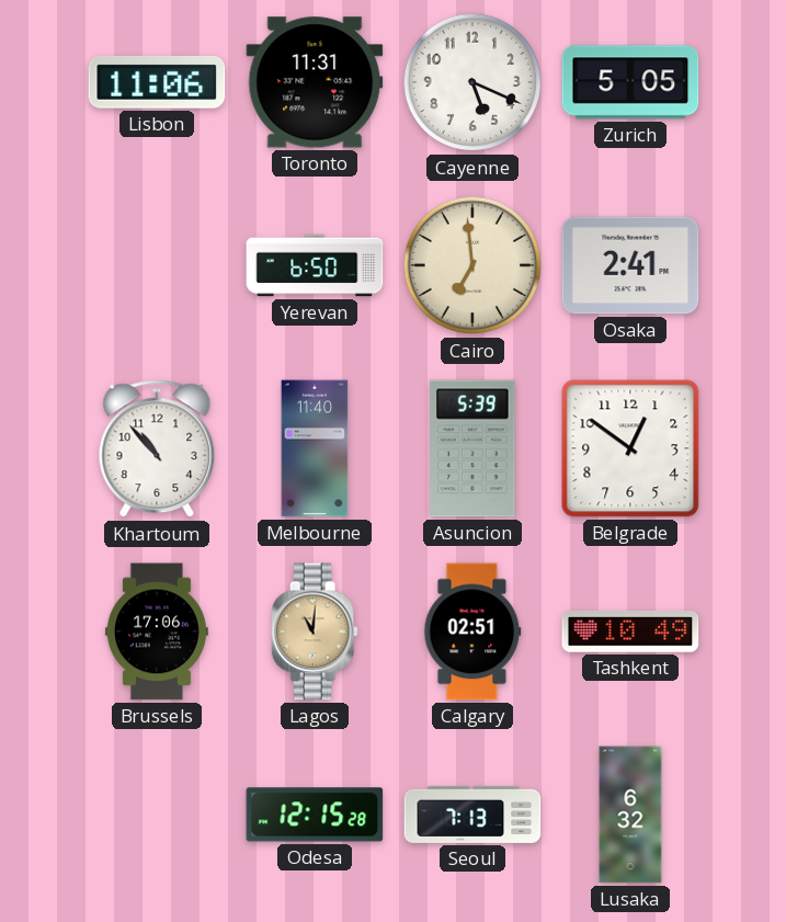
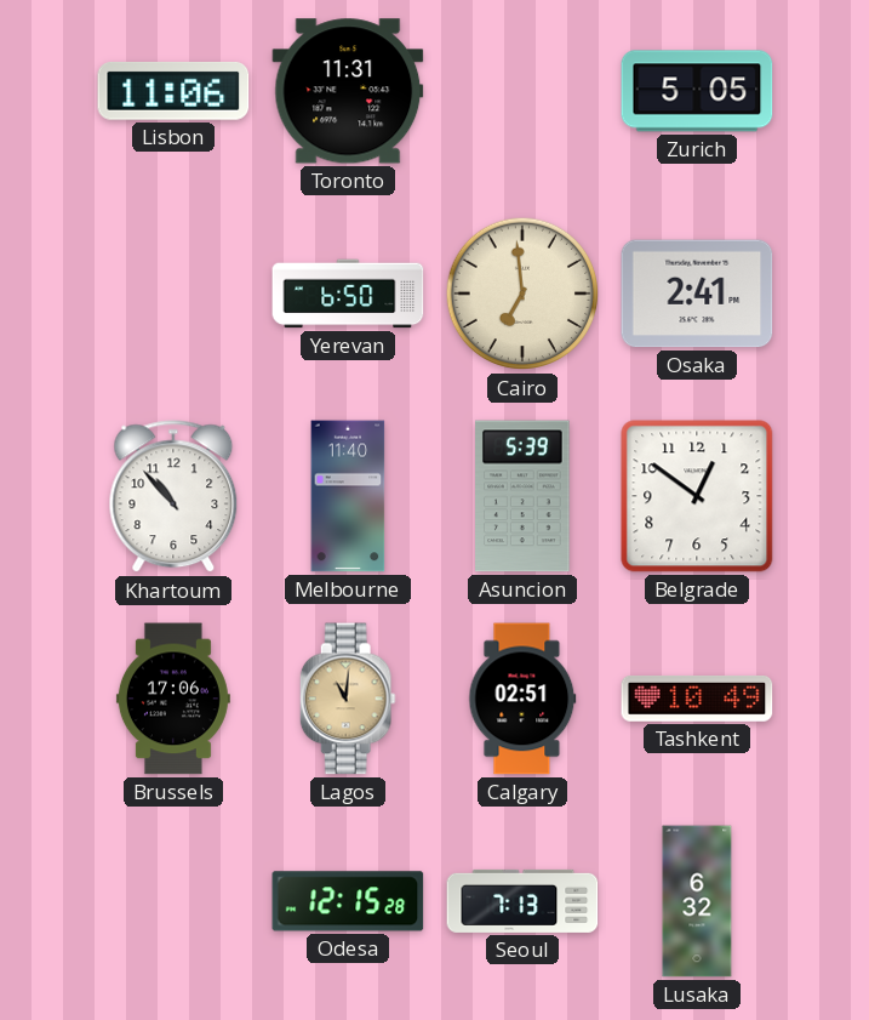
Cayenne: 5:19 -> none
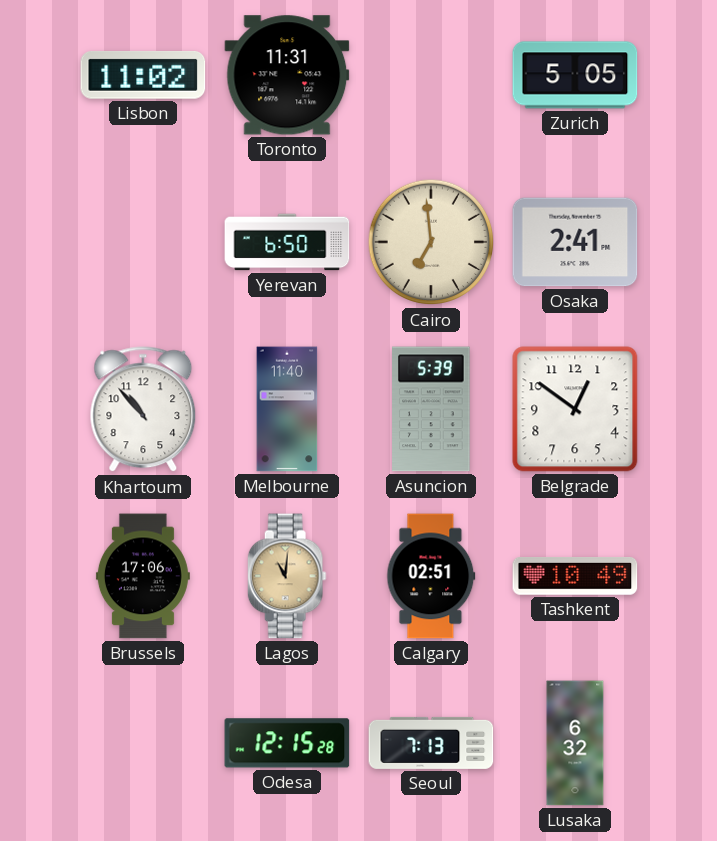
Lisbon: 11:06 -> 11:02
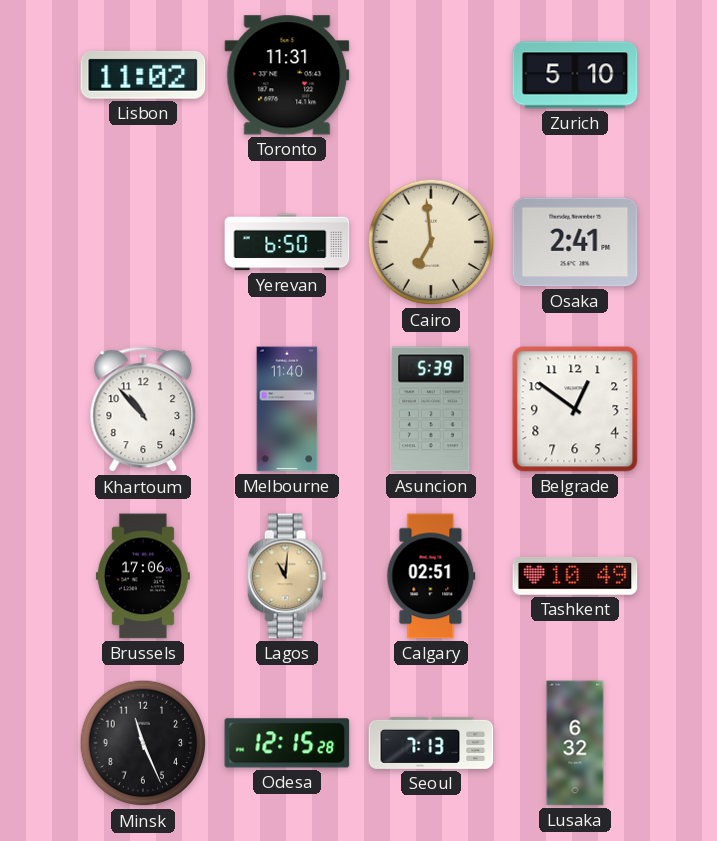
Zurich: 5:05 -> 5:10
Minsk: none -> 11:26
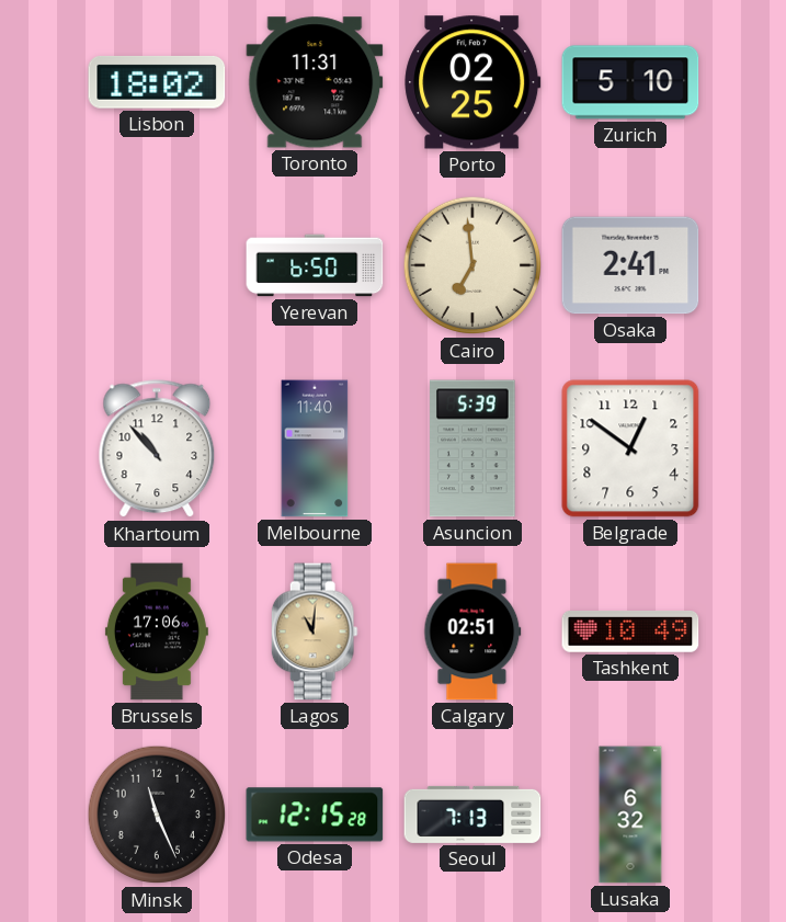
Lisbon: 11:02 -> 18:02
Porto: none -> 02:25
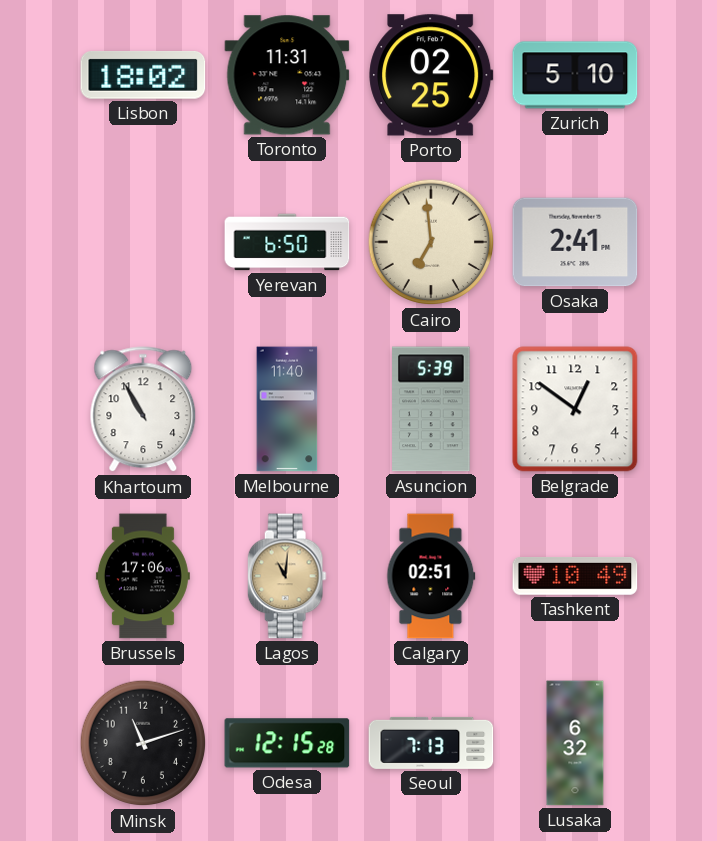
Khartoum: 10:53 -> 10:55
Minsk: 11:26 -> 11:12
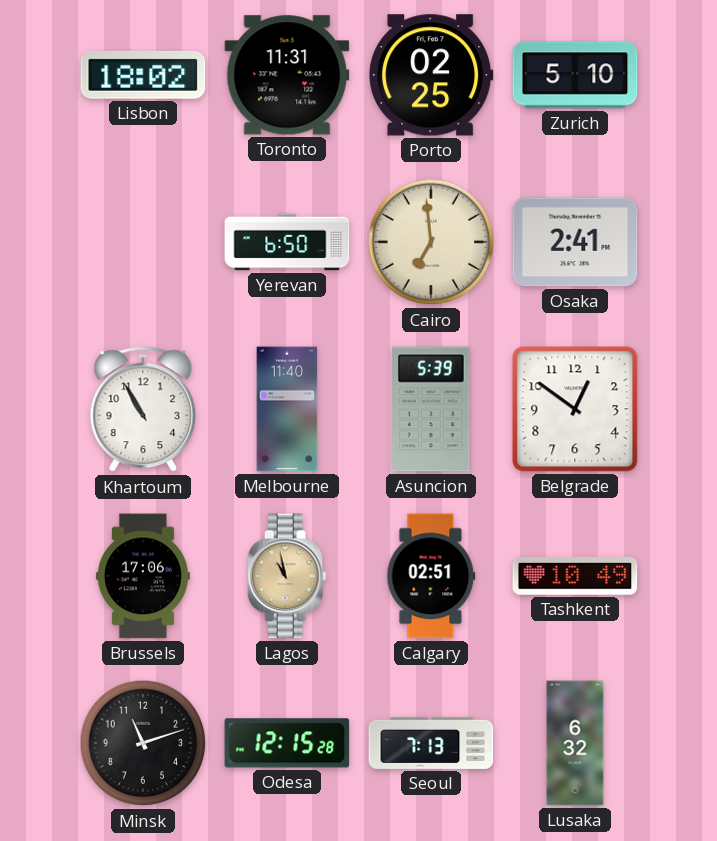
Lagos: 11:01 -> 10:58
